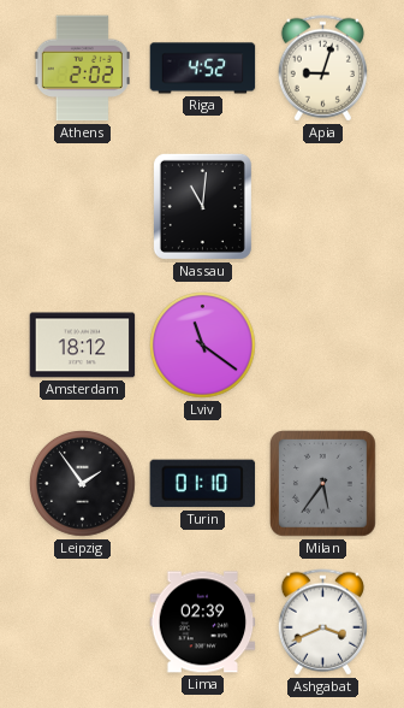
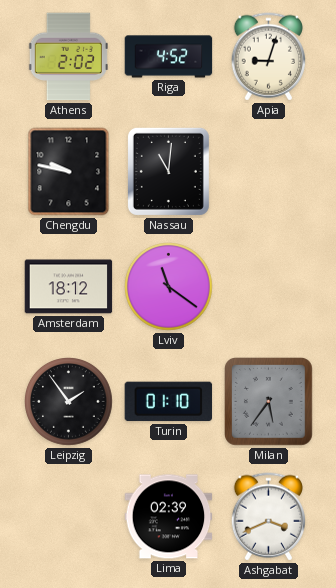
Chengdu: none -> 9:47
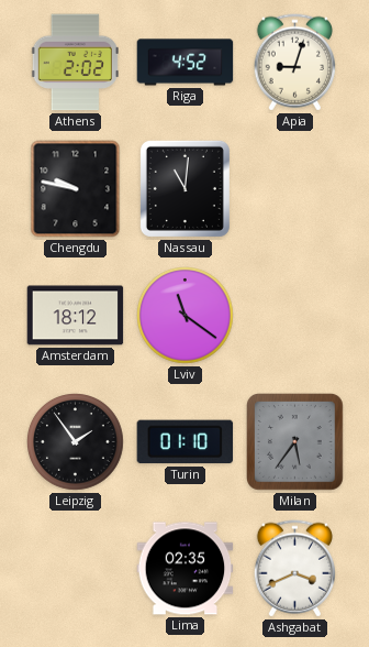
Lima: 02:39 -> 02:35
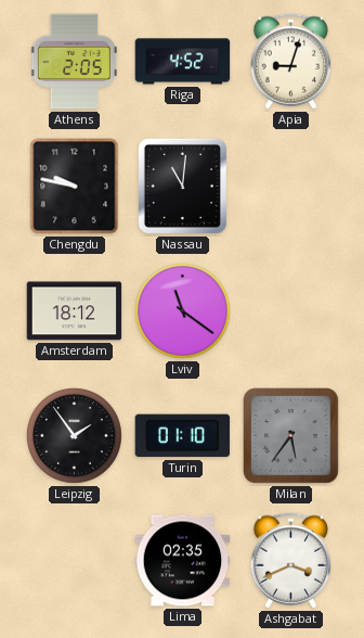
Athens: 2:02 -> 2:05
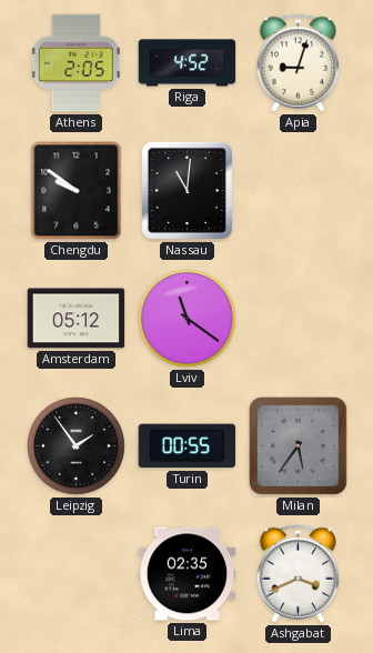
Chengdu: 9:47 -> 9:51
Amsterdam: 18:12 -> 05:12
Turin: 01:10 -> 00:55
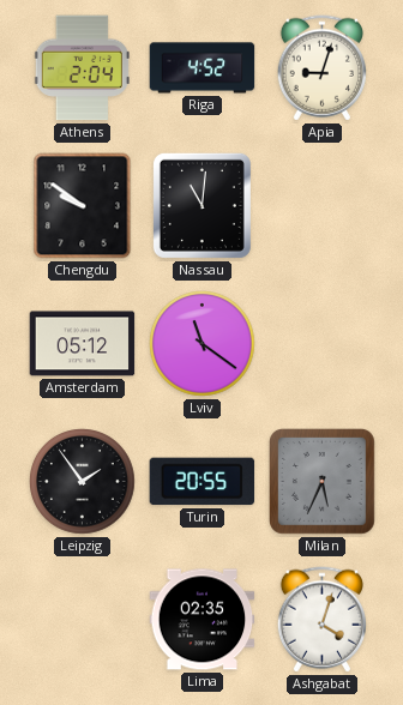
Athens: 2:05 -> 2:04
Turin: 00:55 -> 20:55
Milan: 5:36 -> 5:34
Ashgabat: 3:41 -> 4:03
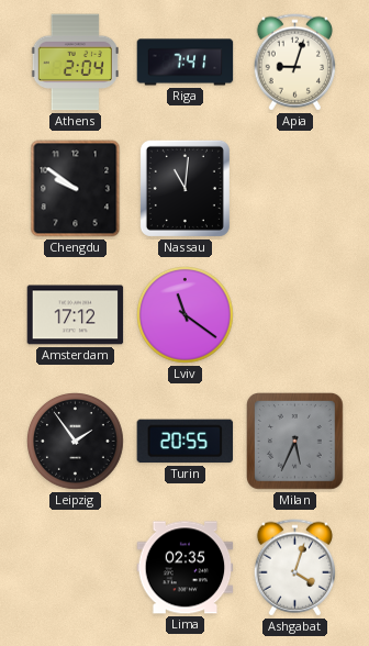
Riga: 4:52 -> 7:41
Amsterdam: 05:12 -> 17:12
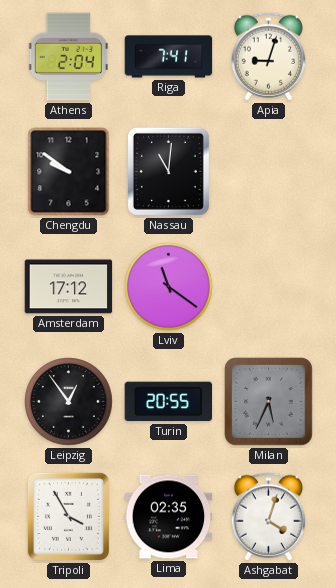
Leipzig: 1:54 -> 12:54
Tripoli: none -> 3:55
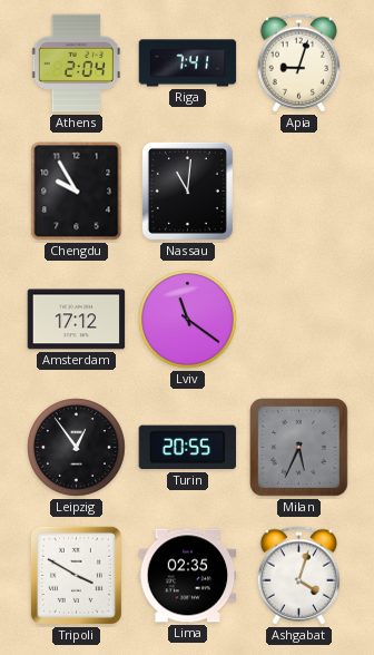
Chengdu: 9:51 -> 9:55
Tripoli: 3:55 -> 3:50
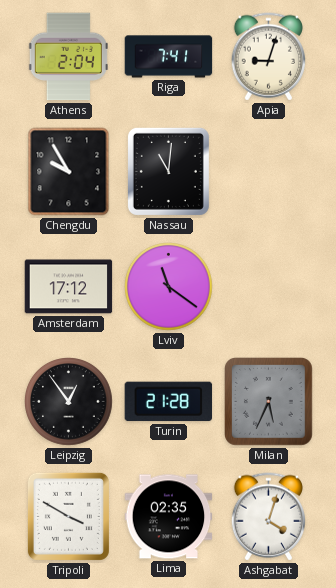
Turin: 20:55 -> 21:28
